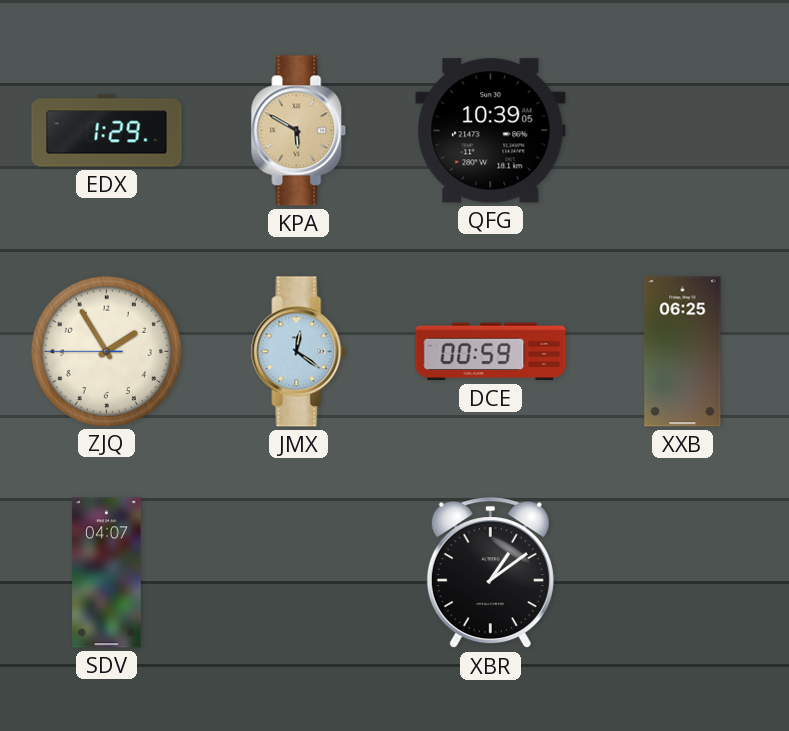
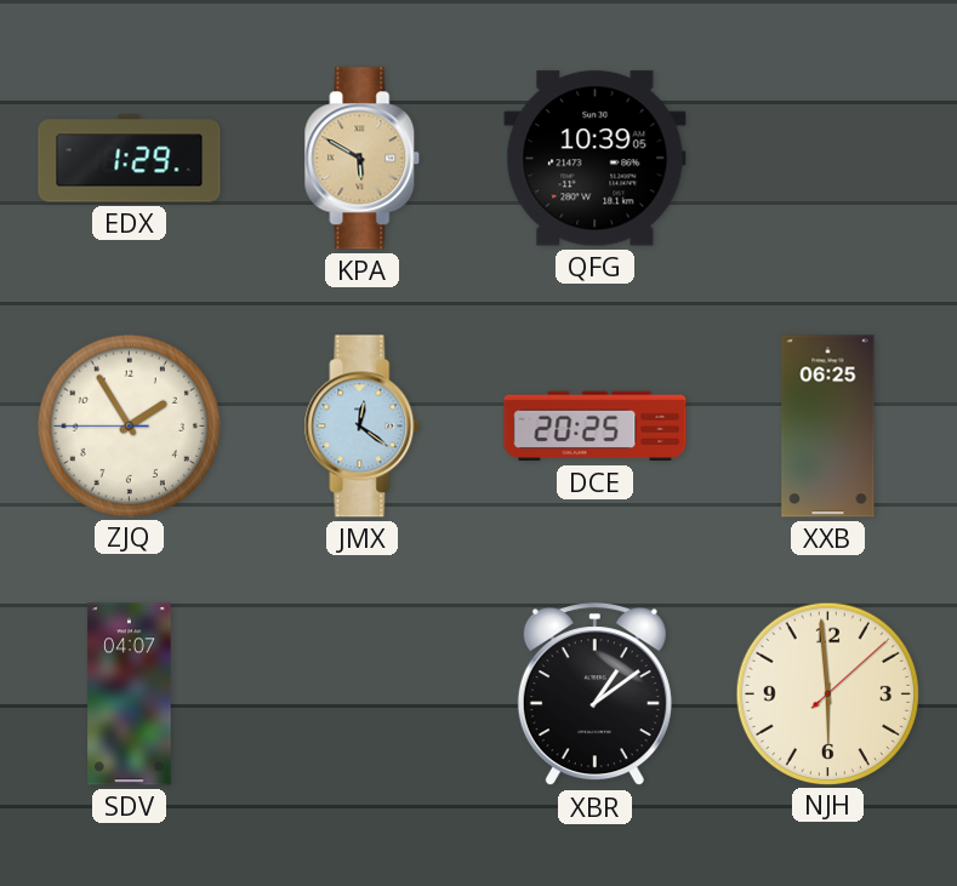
DCE: 00:59 -> 20:25
NJH: none -> 5:59
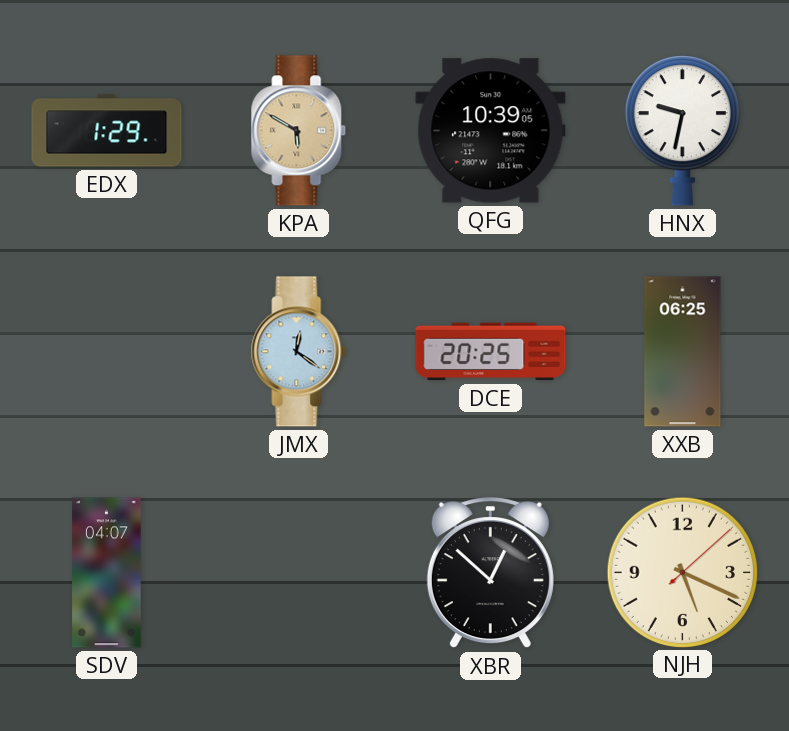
HNX: none -> 9:32
ZJQ: 1:54 -> none
XBR: 1:09 -> 12:52
NJH: 5:59 -> 5:19
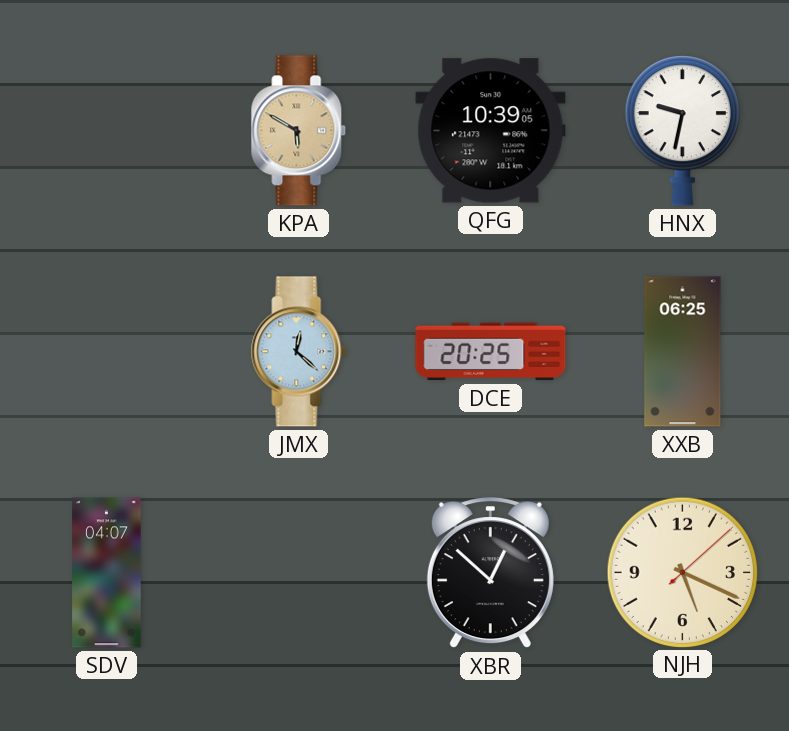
EDX: 1:29 -> none
JMX: 12:21 -> 12:22
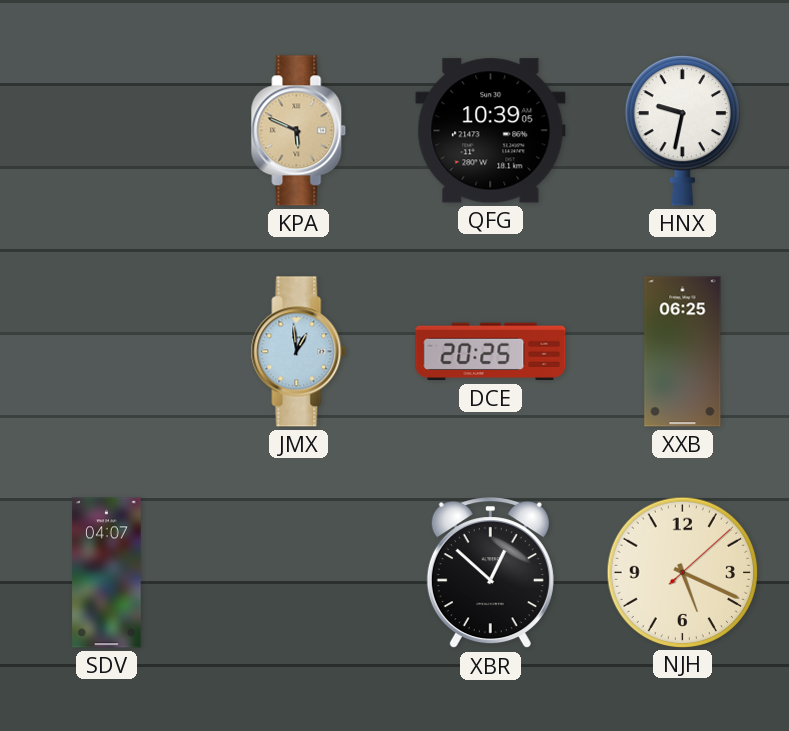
KPA: 5:50 -> 5:49
JMX: 12:22 -> 12:59
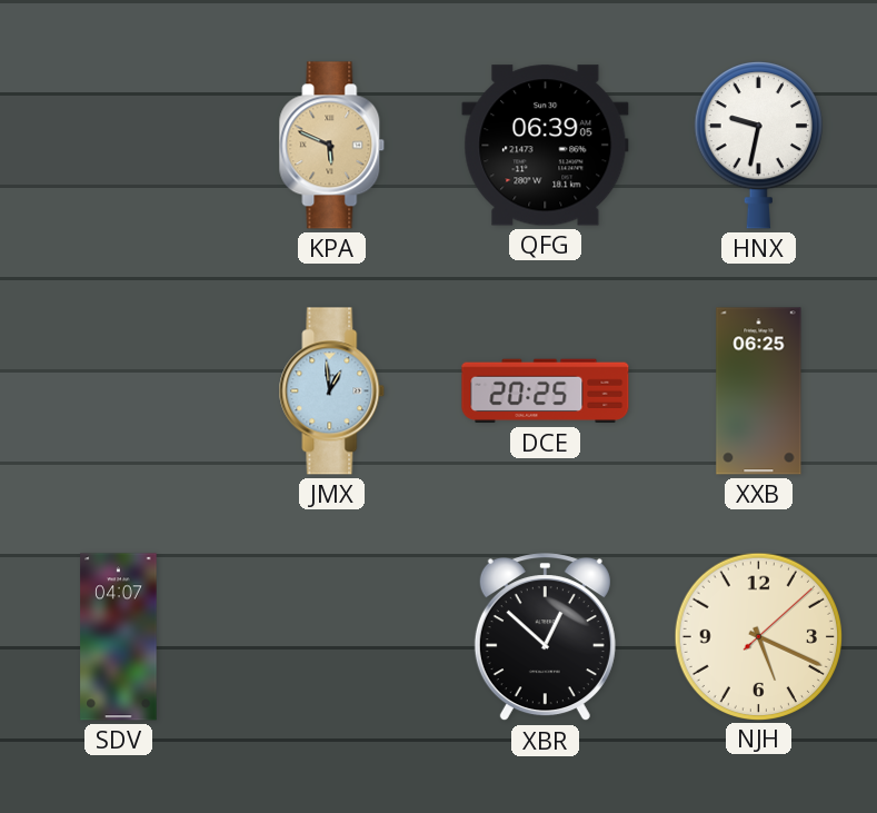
QFG: 10:39 -> 06:39
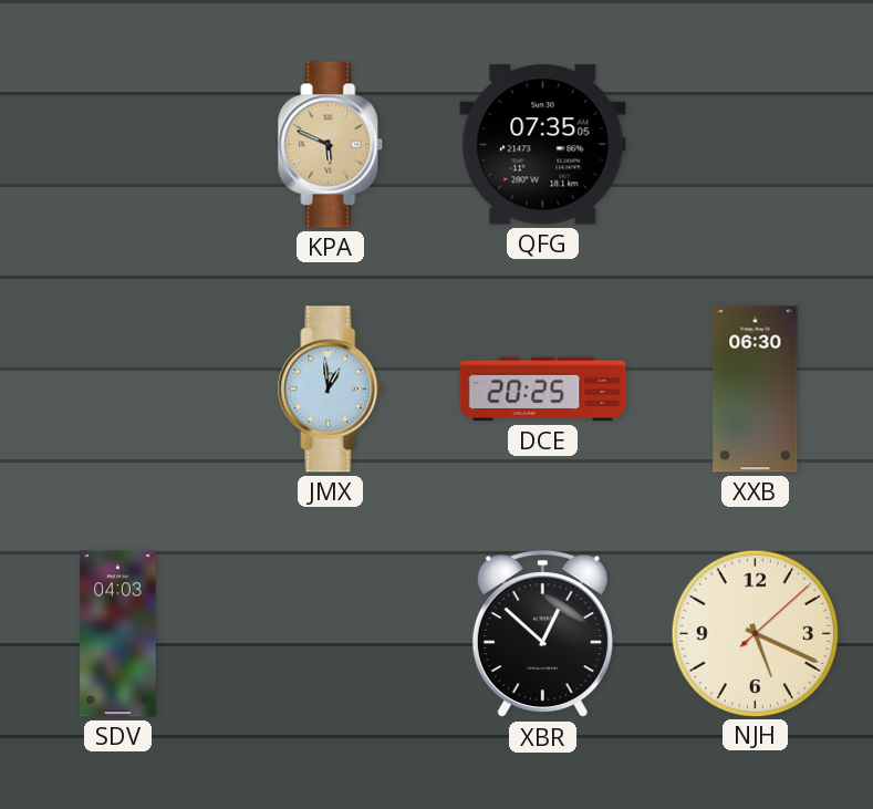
QFG: 06:39 -> 07:35
HNX: 9:32 -> none
XXB: 06:25 -> 06:30
SDV: 04:07 -> 04:03
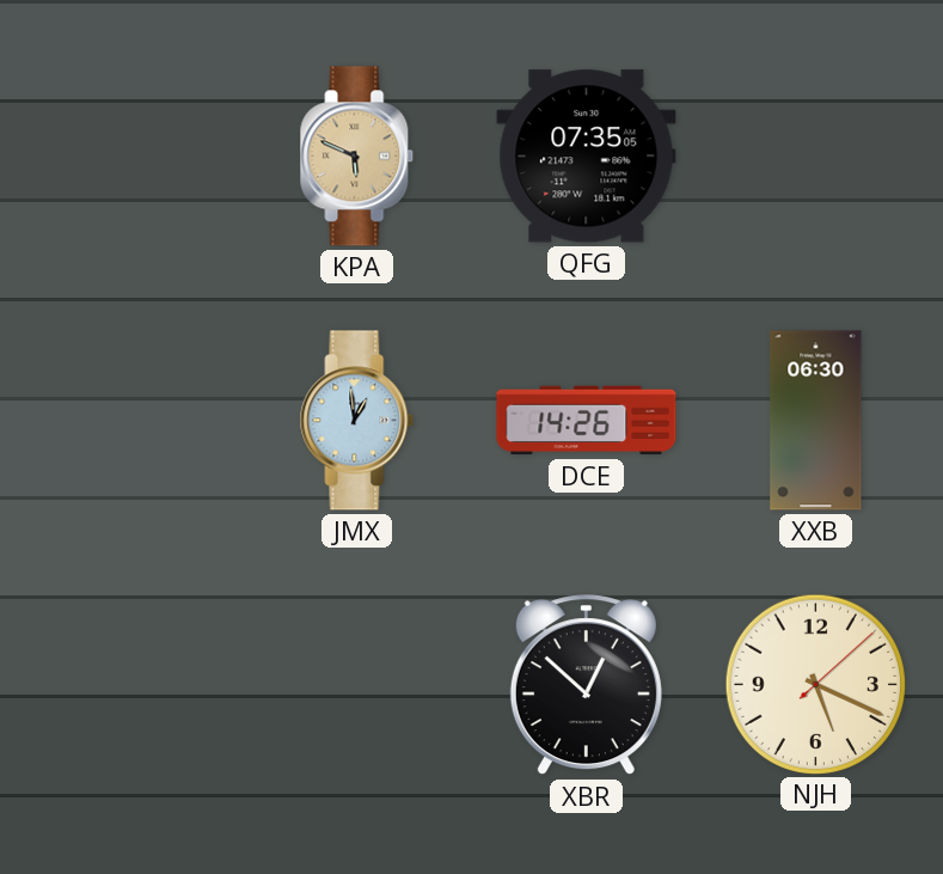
DCE: 20:25 -> 14:26
SDV: 04:03 -> none
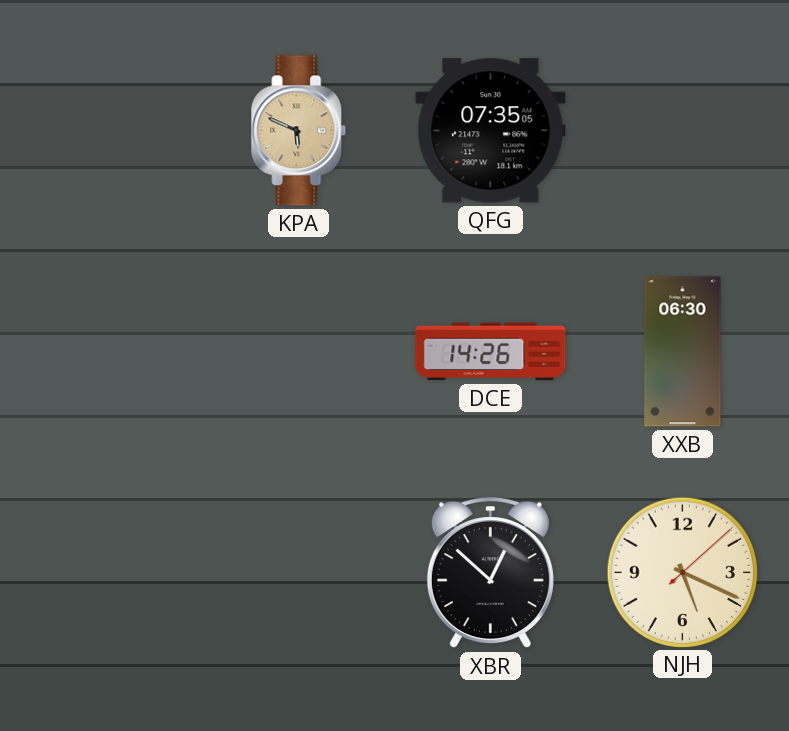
JMX: 12:59 -> none
